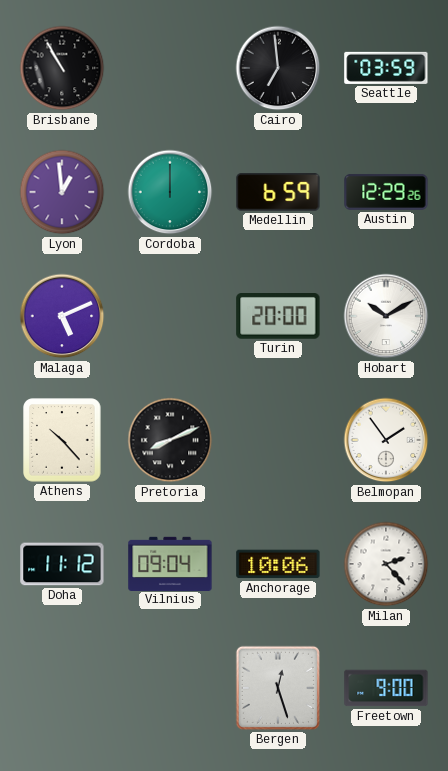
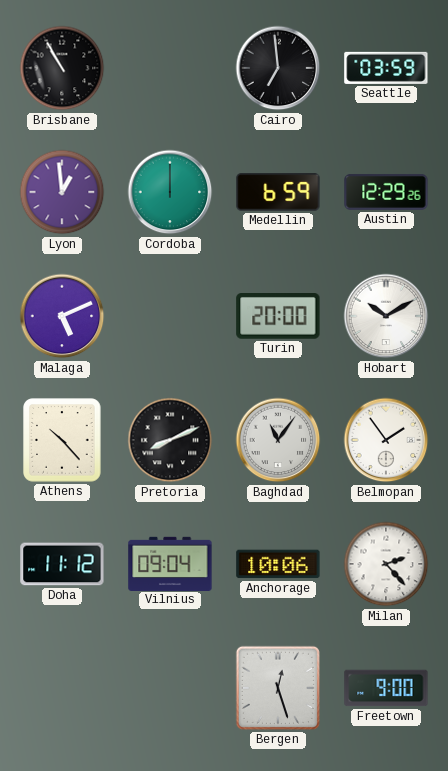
Baghdad: none -> 11:06
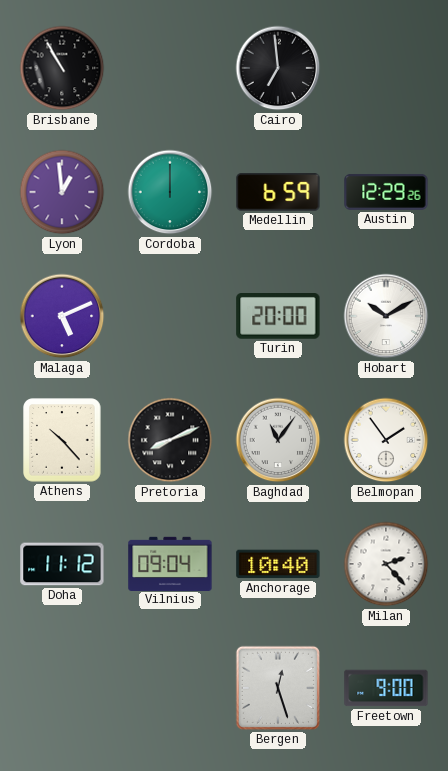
Seattle: 03:59 -> none
Anchorage: 10:06 -> 10:40
